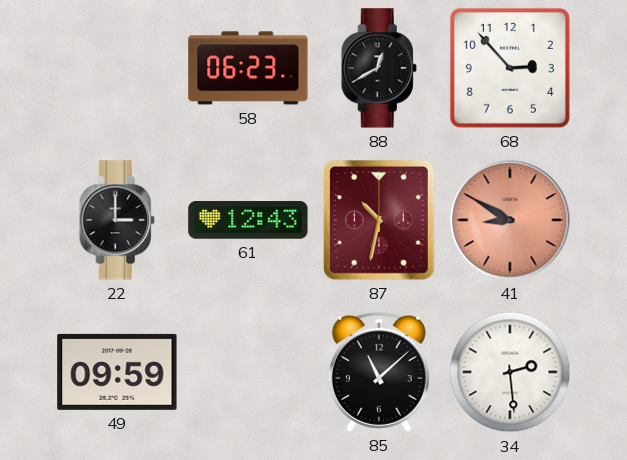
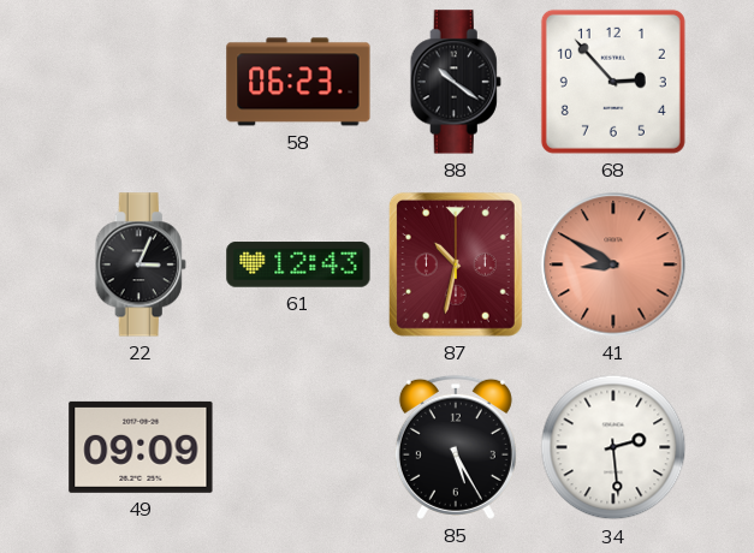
88: 12:40 -> 10:21
22: 3:00 -> 3:04
49: 09:59 -> 09:09
85: 11:08 -> 5:25
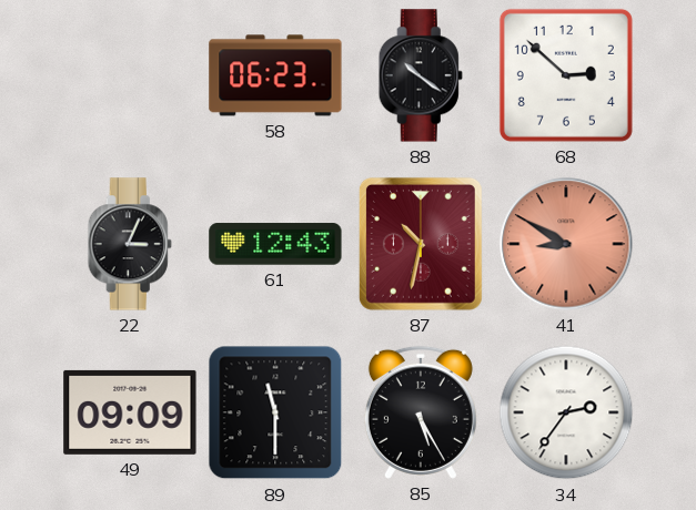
68: 2:53 -> 2:52
89: none -> 11:30
34: 2:29 -> 2:36
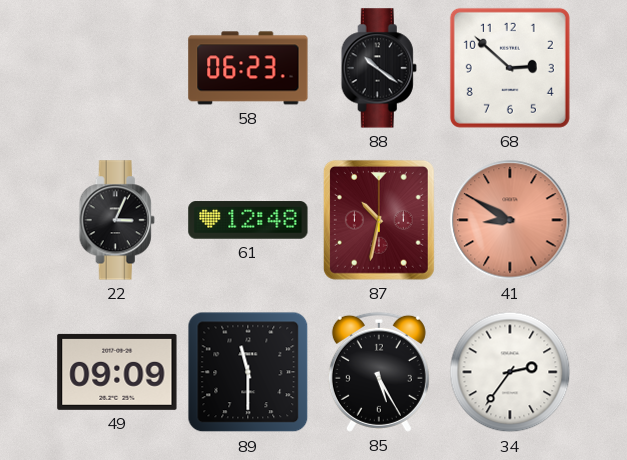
61: 12:43 -> 12:48
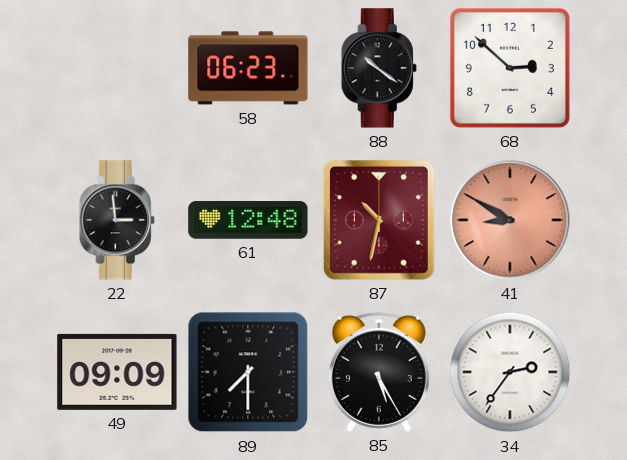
22: 3:04 -> 2:59
89: 11:30 -> 7:30
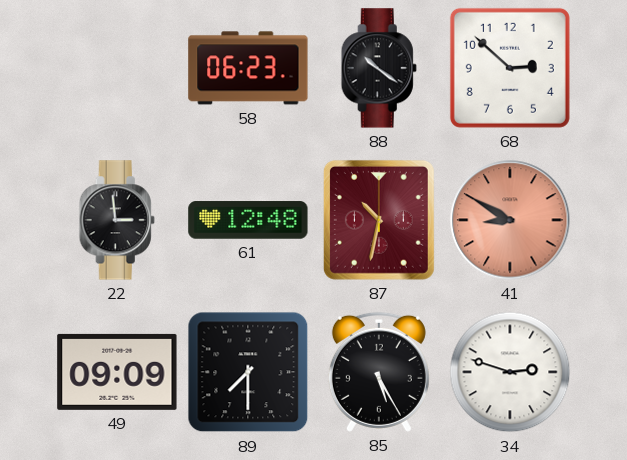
34: 2:36 -> 2:48
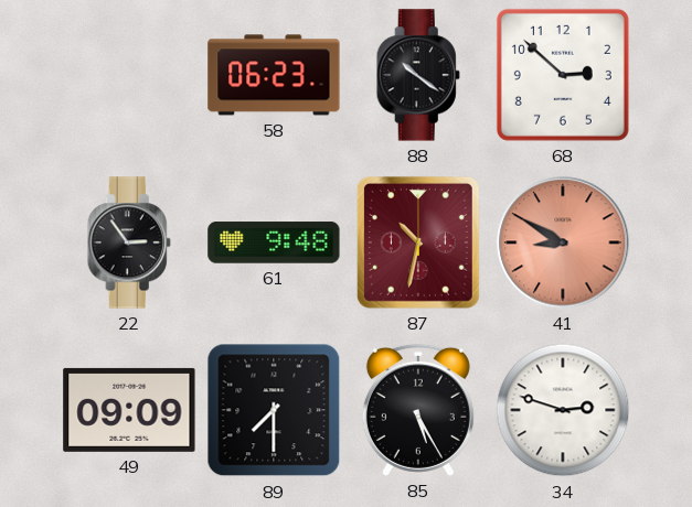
22: 2:59 -> 2:54
61: 12:48 -> 9:48
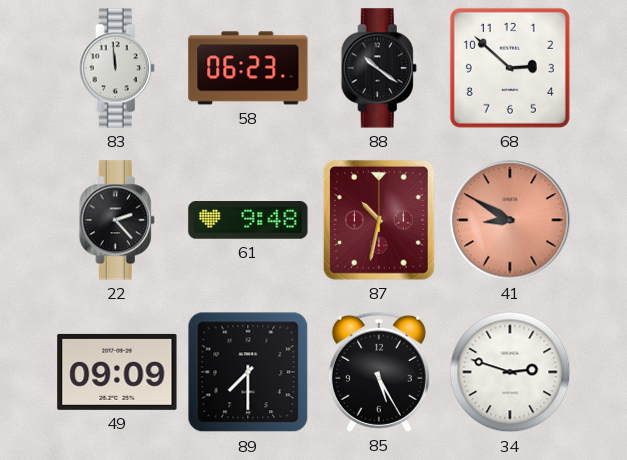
83: none -> 11:59
22: 2:54 -> 2:23
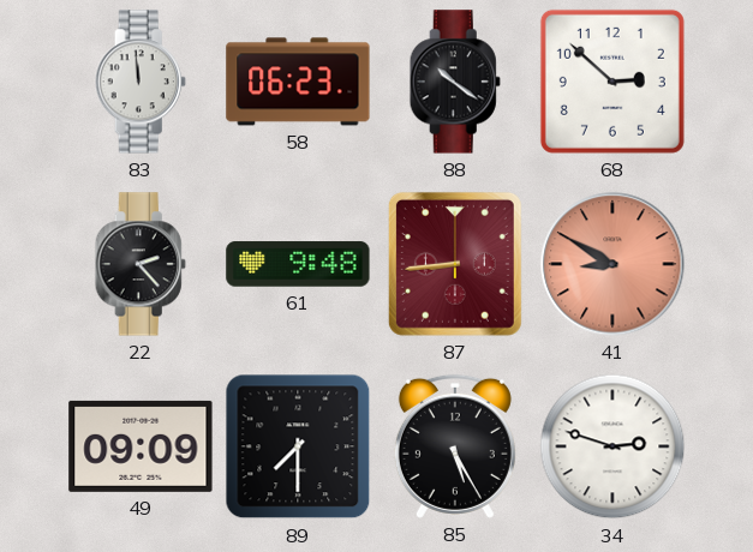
87: 10:32 -> 8:44
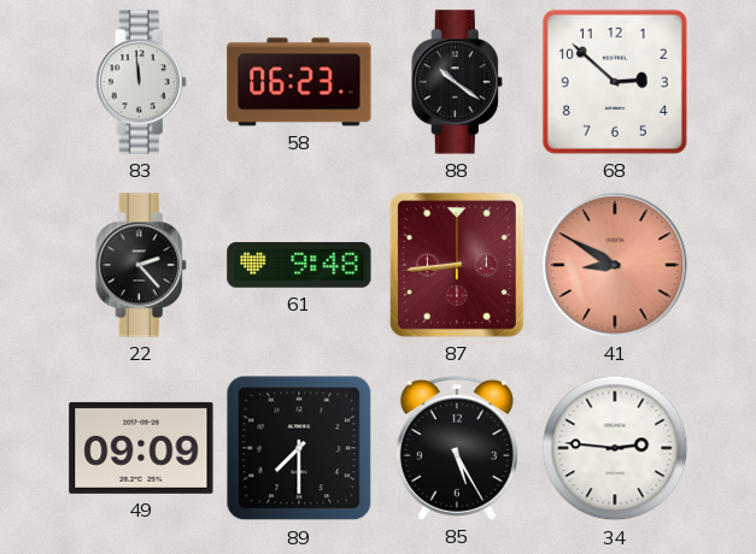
34: 2:48 -> 2:46
